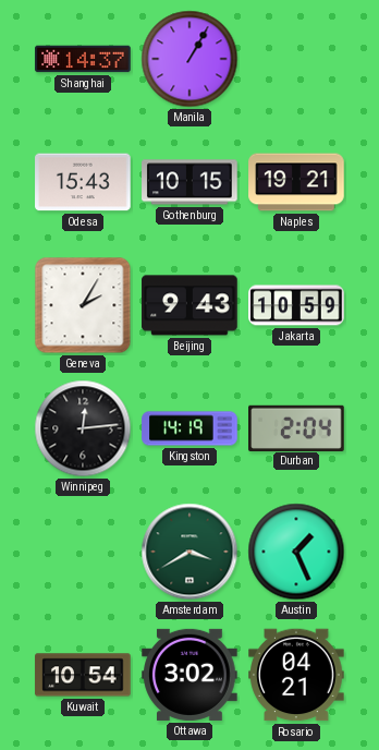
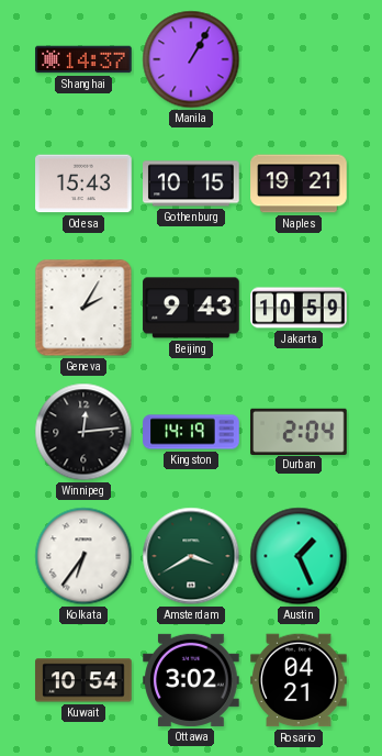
Kolkata: none -> 6:36
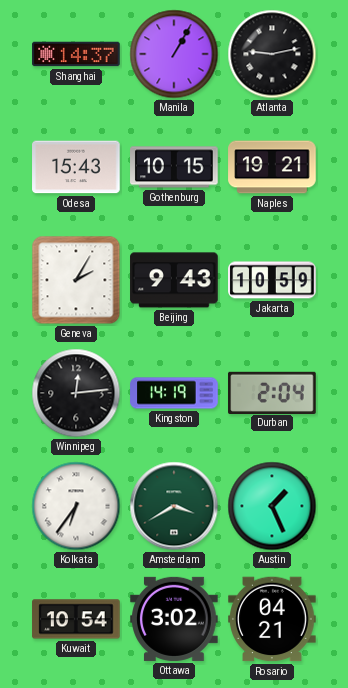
Atlanta: none -> 9:13
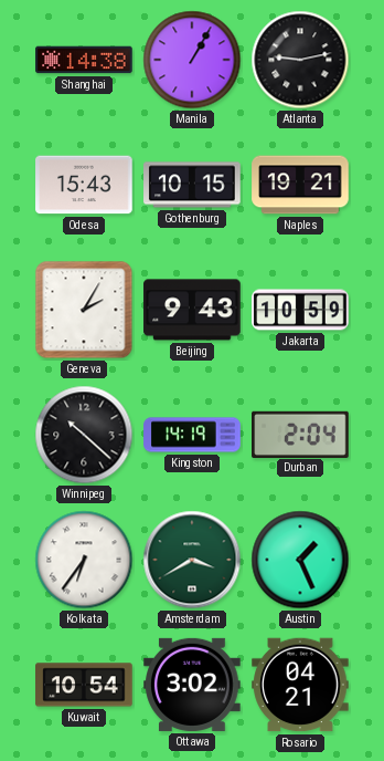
Shanghai: 14:37 -> 14:38
Winnipeg: 12:14 -> 10:22
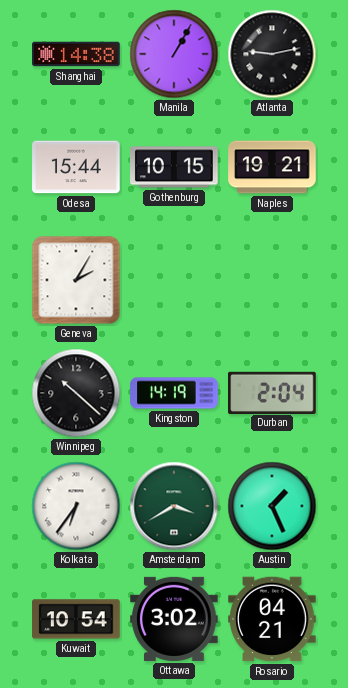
Odesa: 15:43 -> 15:44
Beijing: 9:43 -> none
Jakarta: 10:59 -> none
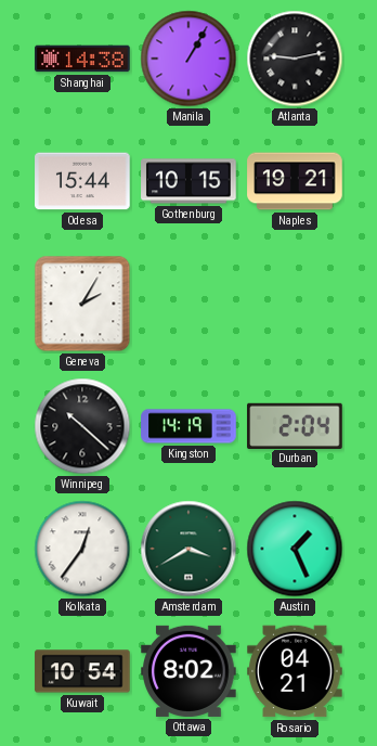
Kolkata: 6:36 -> 12:36
Ottawa: 3:02 -> 8:02
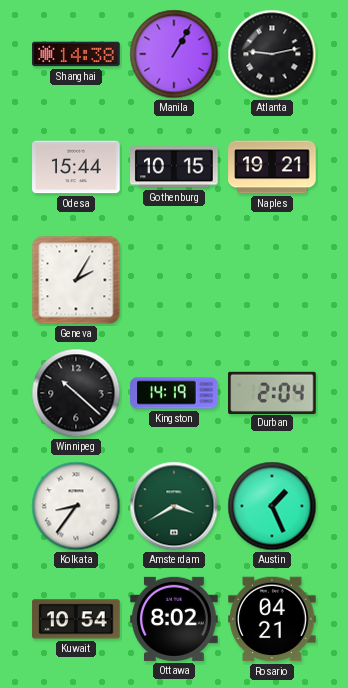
Kolkata: 12:36 -> 8:36
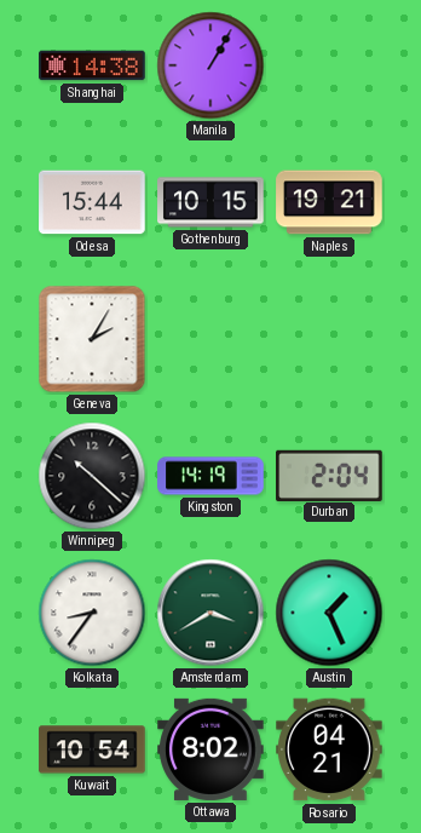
Atlanta: 9:13 -> none
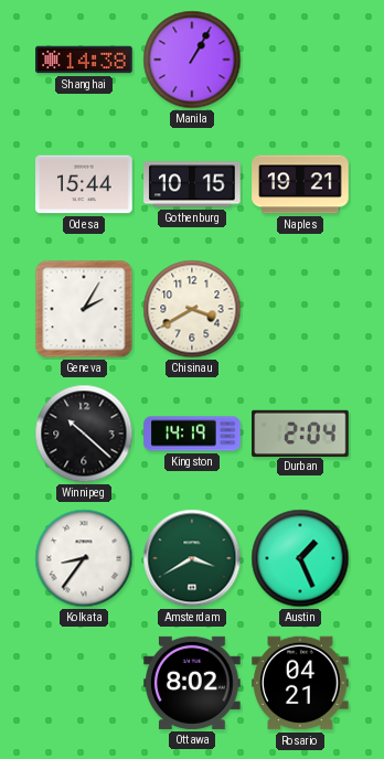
Chisinau: none -> 3:40
Kuwait: 10:54 -> none
